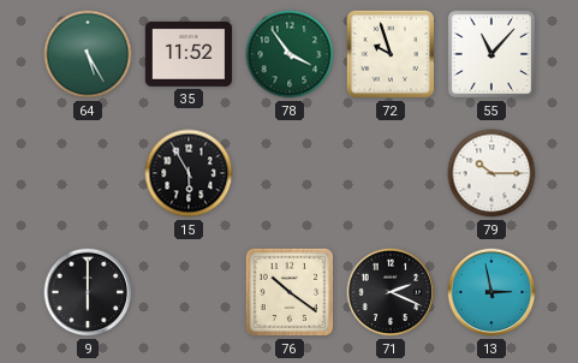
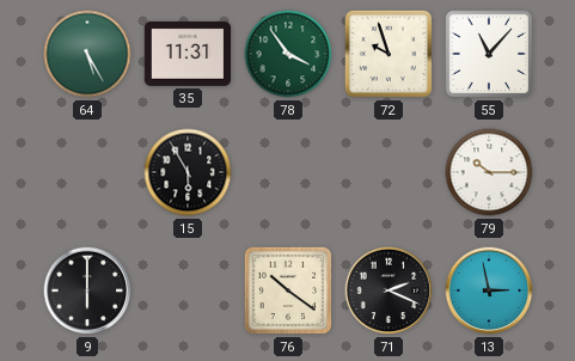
35: 11:52 -> 11:31
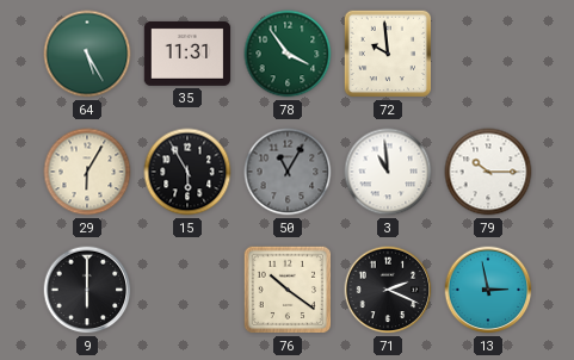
72: 9:57 -> 9:59
55: 11:07 -> none
29: none -> 6:05
50: none -> 11:05
3: none -> 10:59
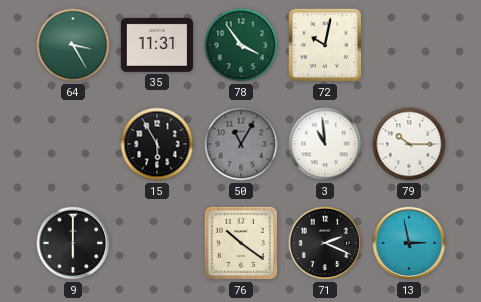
64: 5:25 -> 3:25
72: 9:59 -> 10:02
29: 6:05 -> none
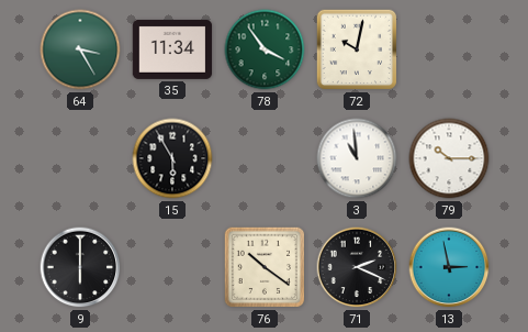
35: 11:31 -> 11:34
50: 11:05 -> none
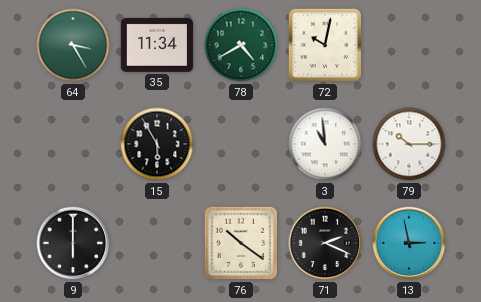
78: 3:54 -> 4:40
